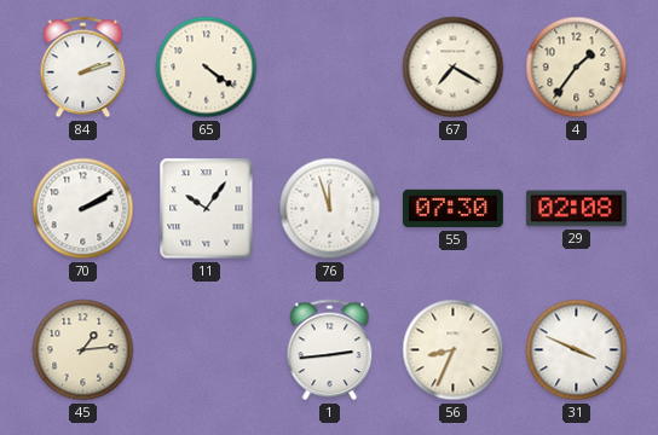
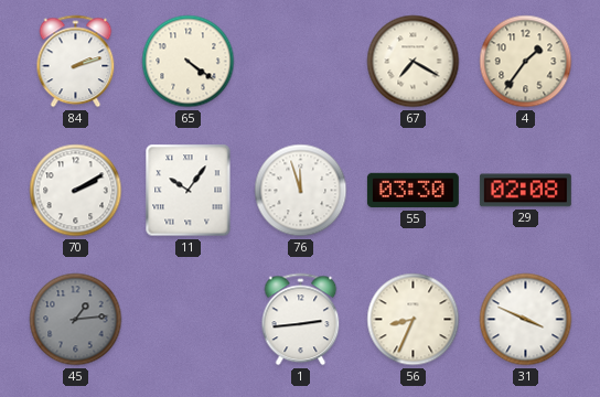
55: 07:30 -> 03:30
45 dial: cream -> grey
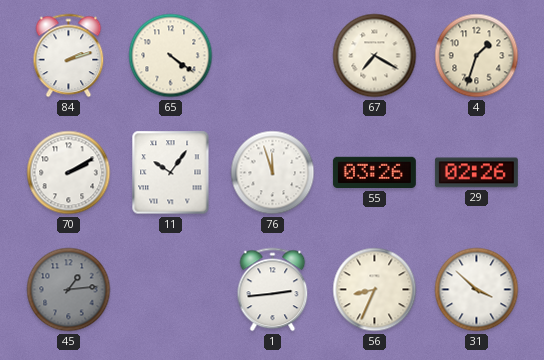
4: 1:36 -> 1:33
55: 03:30 -> 03:26
29: 02:08 -> 02:26
31: 3:49 -> 3:52
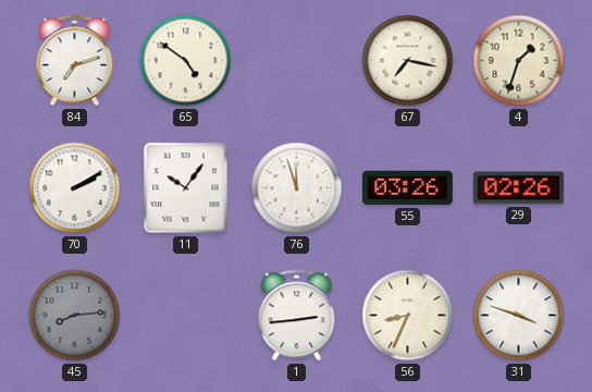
84: 2:12 -> 7:12
65: 4:21 -> 4:51
67: 7:20 -> 7:17
45: 1:14 -> 8:14
31: 3:52 -> 3:48
